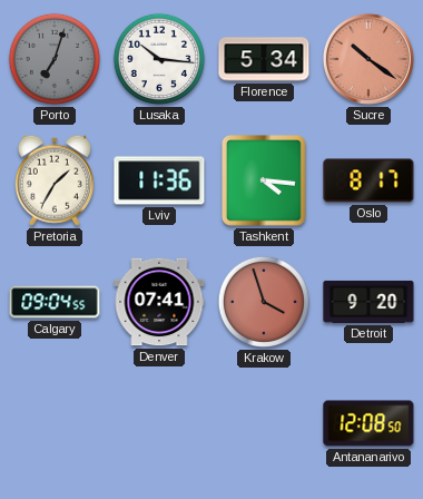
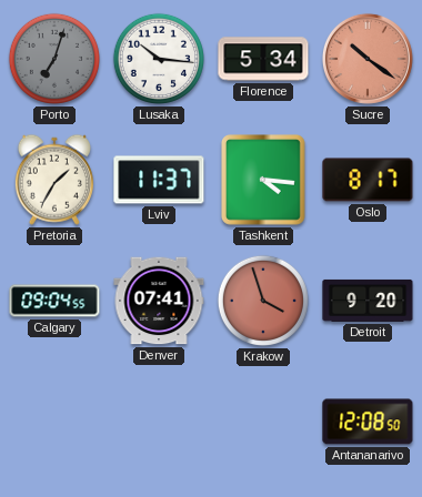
Lviv: 11:36 -> 11:37
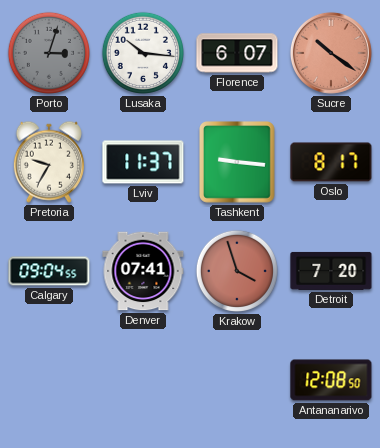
Porto: 7:03 -> 3:03
Florence: 5:34 -> 6:07
Pretoria: 1:35 -> 9:35
Tashkent: 4:16 -> 9:16
Detroit: 9:20 -> 7:20
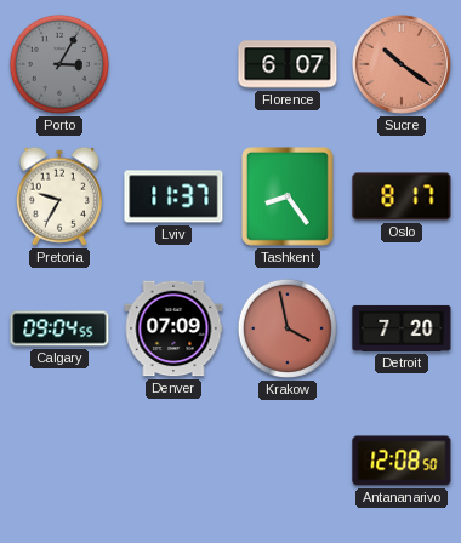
Porto: 3:03 -> 3:05
Lusaka: 10:16 -> none
Tashkent: 9:16 -> 8:24
Denver: 07:41 -> 07:09
Krakow: 3:57 -> 3:58
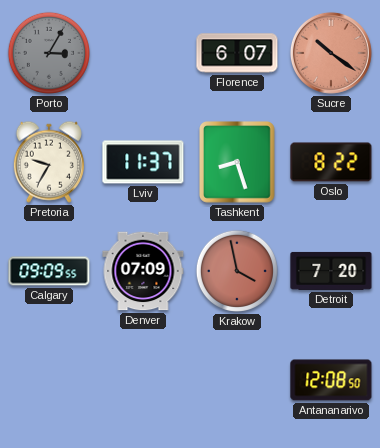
Tashkent: 8:24 -> 8:27
Oslo: 8:17 -> 8:22
Calgary: 09:04 -> 09:09
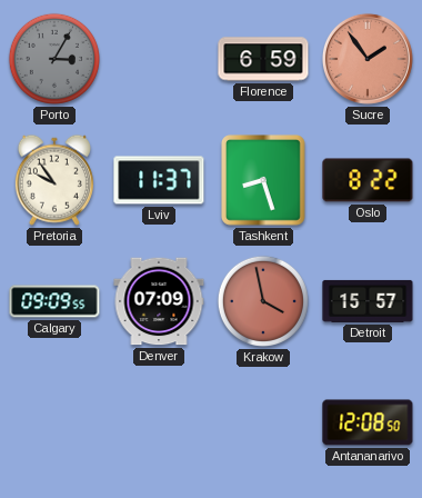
Florence: 6:07 -> 6:59
Sucre: 10:21 -> 1:54
Pretoria: 9:35 -> 9:54
Detroit: 7:20 -> 15:57
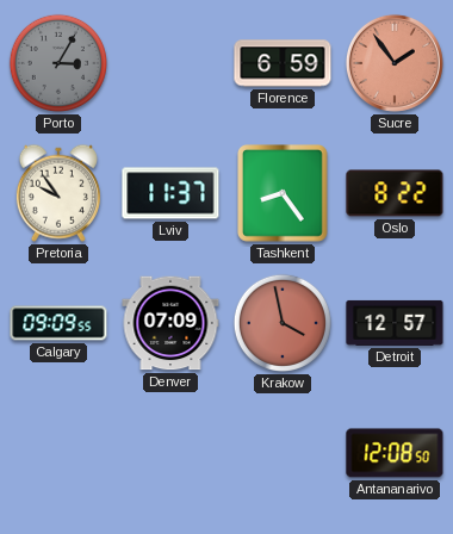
Tashkent: 8:27 -> 8:24
Detroit: 15:57 -> 12:57
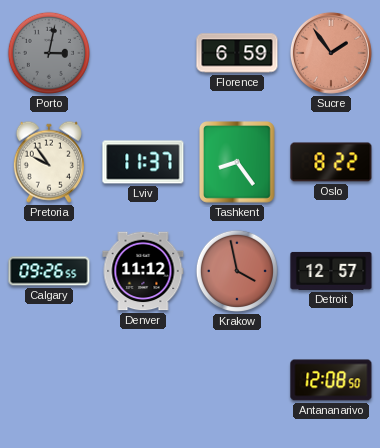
Porto: 3:05 -> 3:02
Calgary: 09:09 -> 09:26
Denver: 07:09 -> 11:12
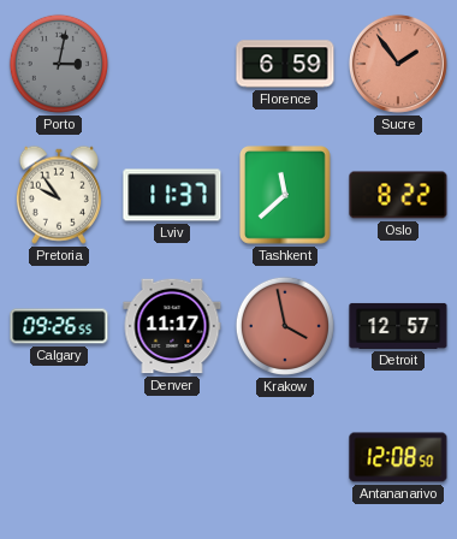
Tashkent: 8:24 -> 11:38
Denver: 11:12 -> 11:17
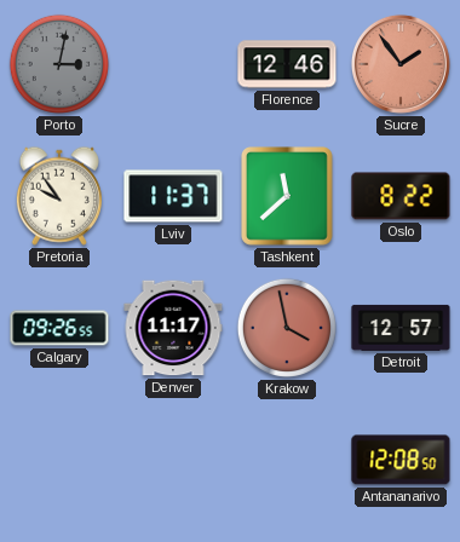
Florence: 6:59 -> 12:46
